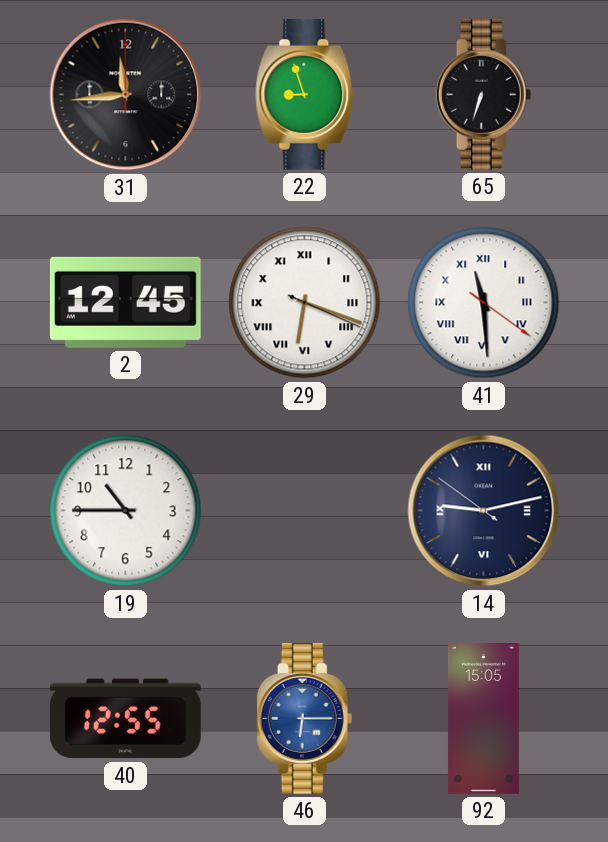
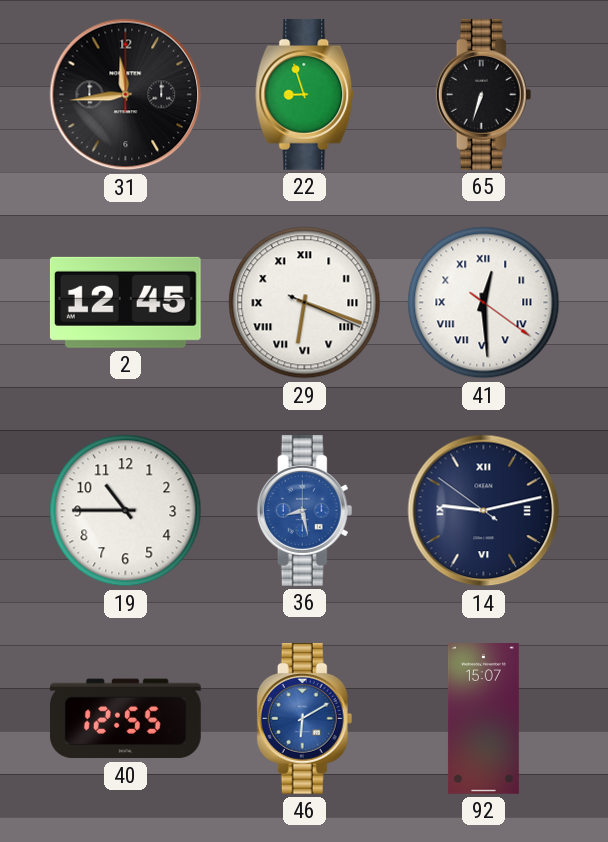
41: 11:29 -> 12:29
36: none -> 8:28
46: 6:15 -> 6:10
92: 15:05 -> 15:07
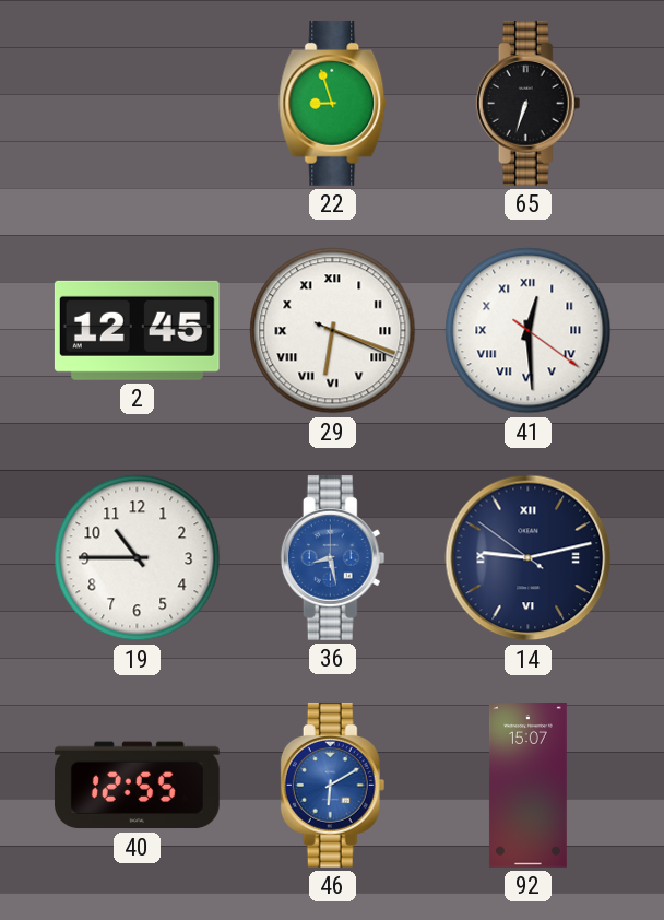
31: 11:44 -> none
